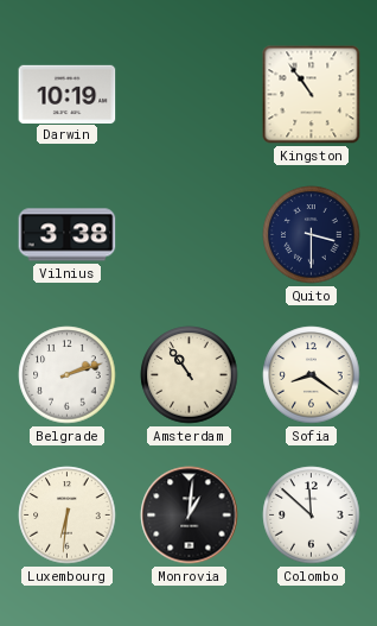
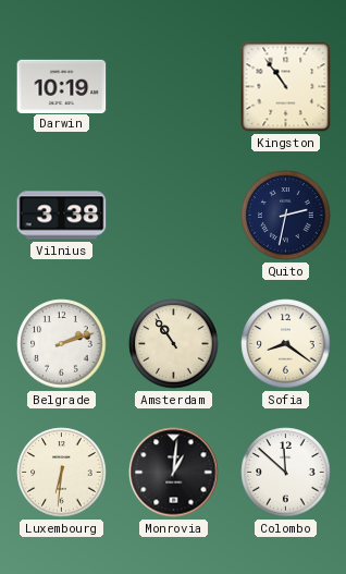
Quito: 3:30 -> 2:32
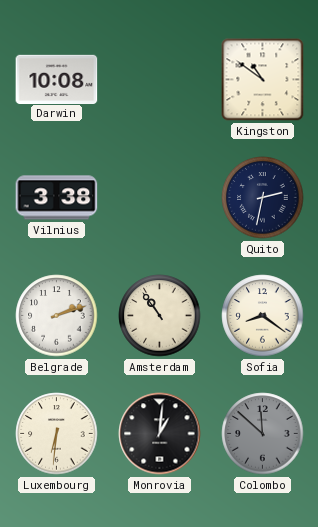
Darwin: 10:19 -> 10:08
Kingston: 10:54 -> 10:51
Colombo dial: white -> grey
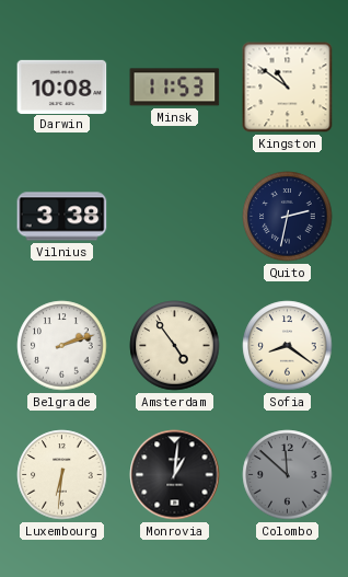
Minsk: none -> 11:53
Amsterdam: 10:54 -> 4:54
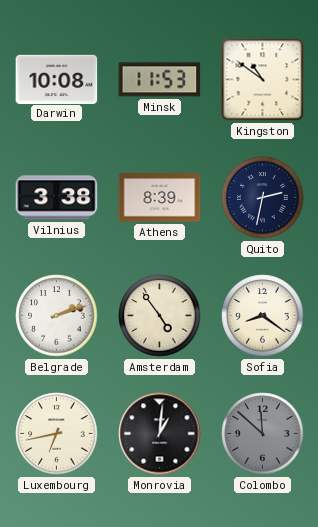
Athens: none -> 8:39
Luxembourg: 6:31 -> 6:43
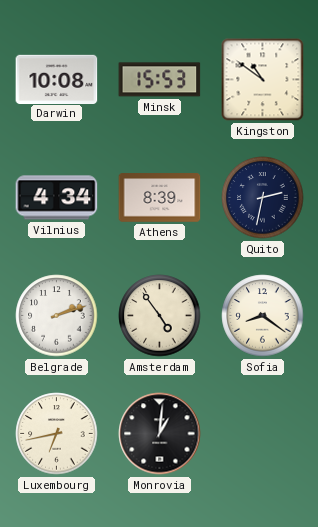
Minsk: 11:53 -> 15:53
Vilnius: 3:38 -> 4:34
Colombo: 11:52 -> none
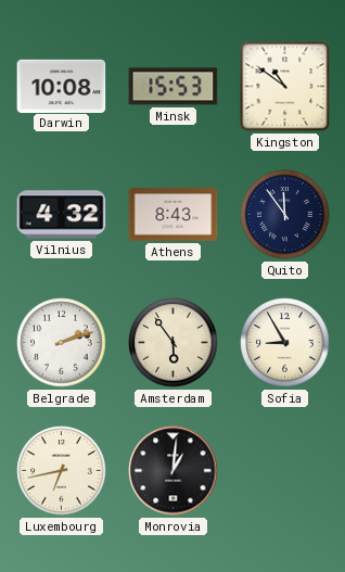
Vilnius: 4:34 -> 4:32
Athens: 8:39 -> 8:43
Quito: 2:32 -> 11:54
Amsterdam: 4:54 -> 5:54
Sofia: 8:21 -> 8:55
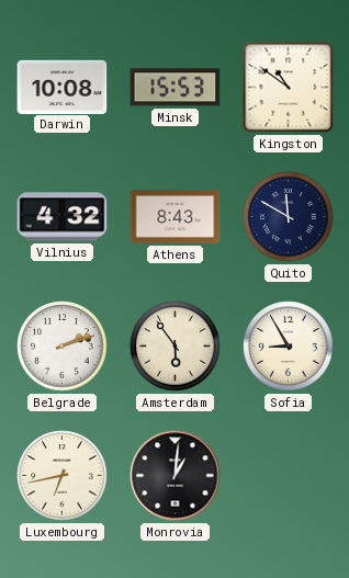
Quito: 11:54 -> 11:50
